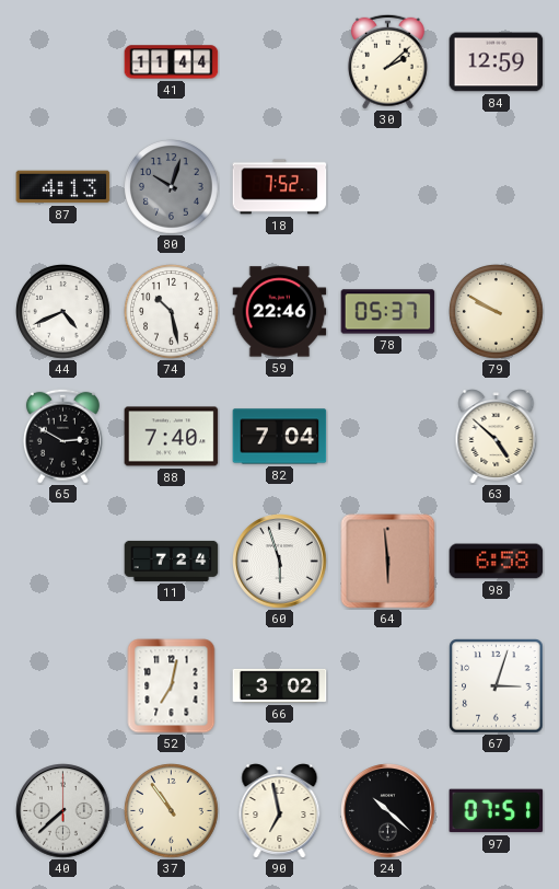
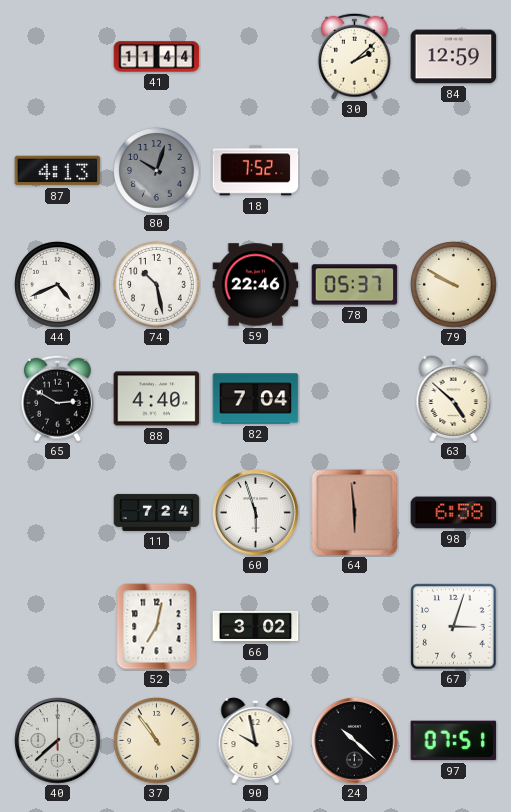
88: 7:40 -> 4:40
90: 6:58 -> 9:58
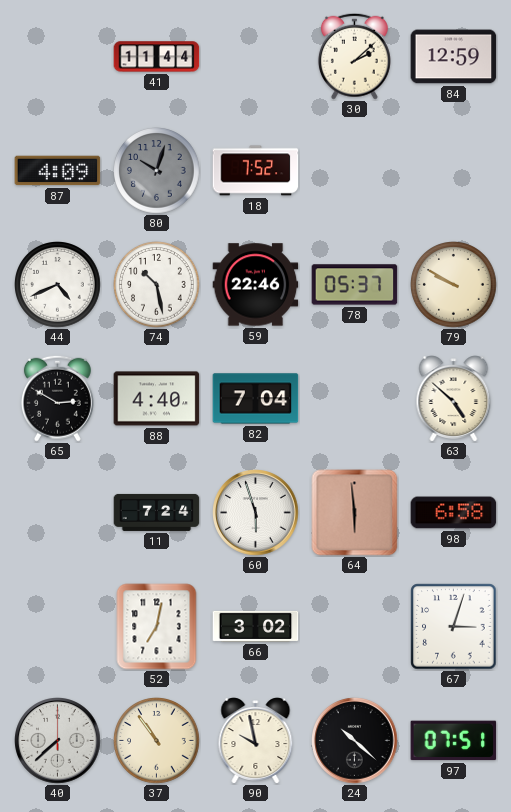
87: 4:13 -> 4:09
